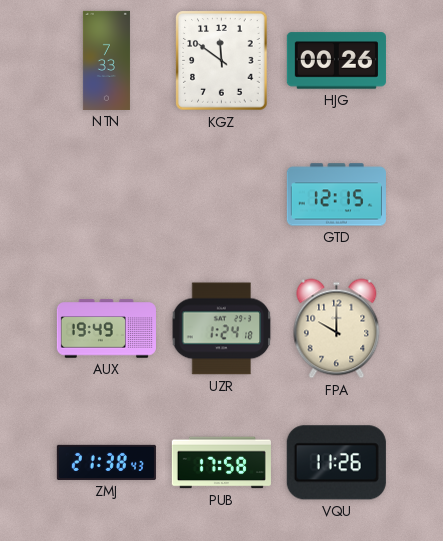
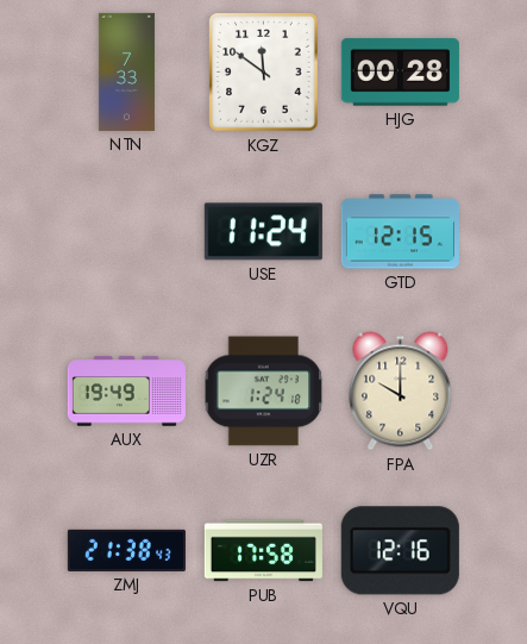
HJG: 00:26 -> 00:28
USE: none -> 11:24
VQU: 11:26 -> 12:16
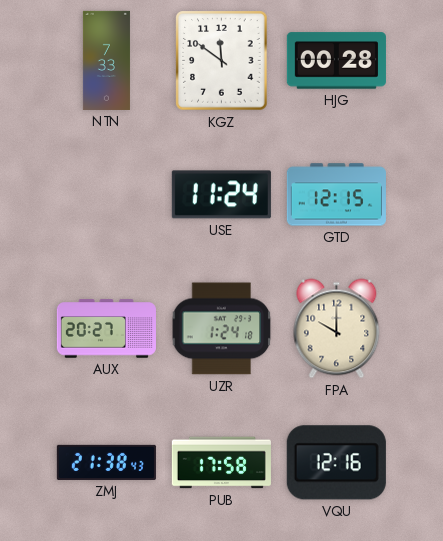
AUX: 19:49 -> 20:27
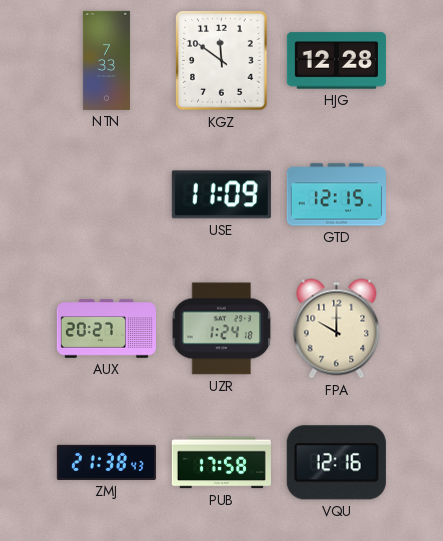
HJG: 00:28 -> 12:28
USE: 11:24 -> 11:09
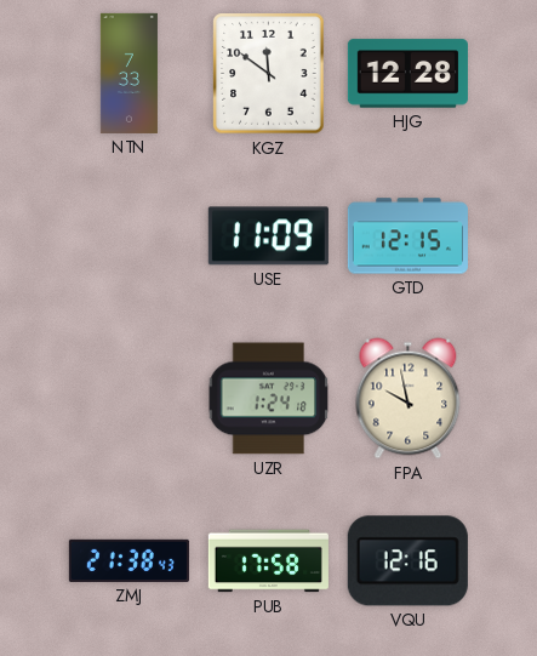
AUX: 20:27 -> none
FPA: 10:00 -> 9:58
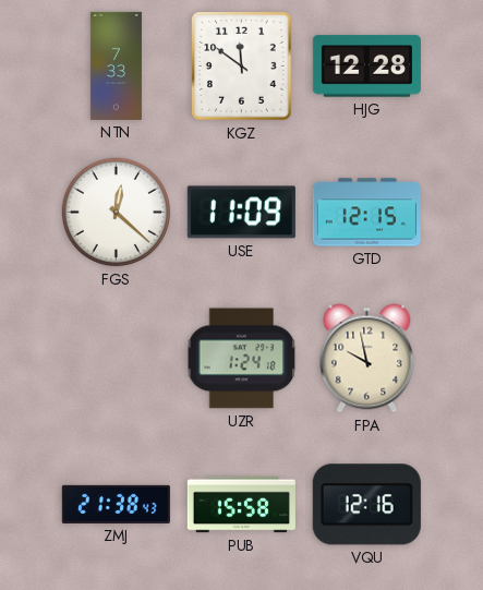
FGS: none -> 12:22
PUB: 17:58 -> 15:58
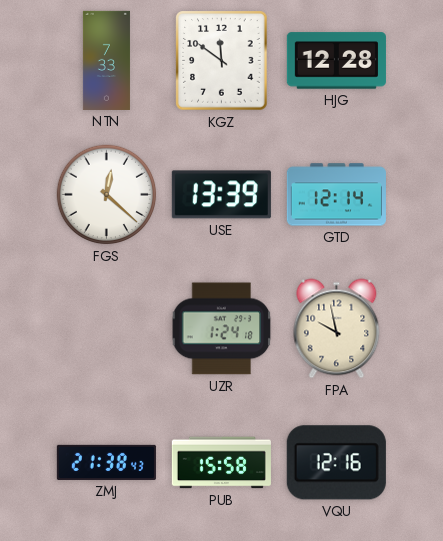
USE: 11:09 -> 13:39
GTD: 12:15 -> 12:14
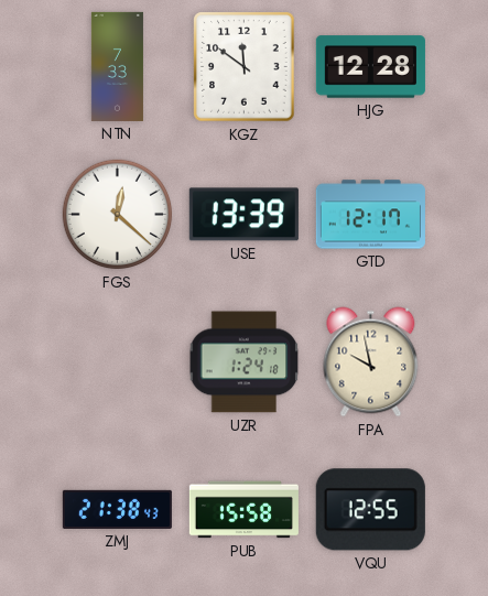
GTD: 12:14 -> 12:17
VQU: 12:16 -> 12:55
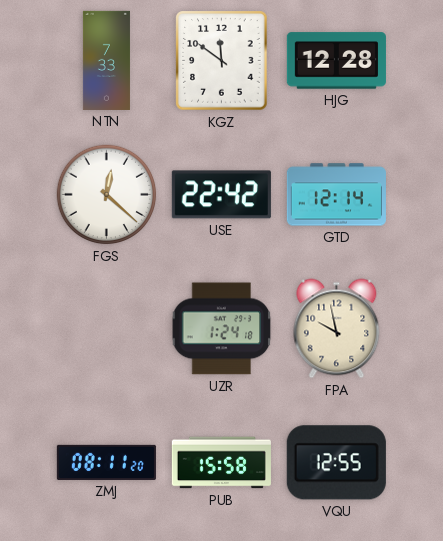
USE: 13:39 -> 22:42
GTD: 12:17 -> 12:14
ZMJ: 21:38 -> 08:11
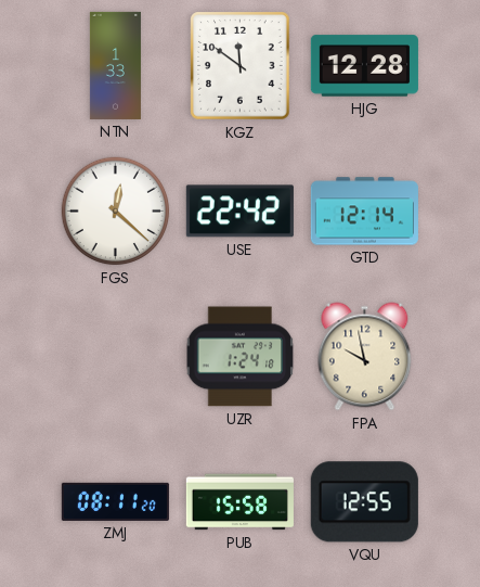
NTN: 7:33 -> 1:33
